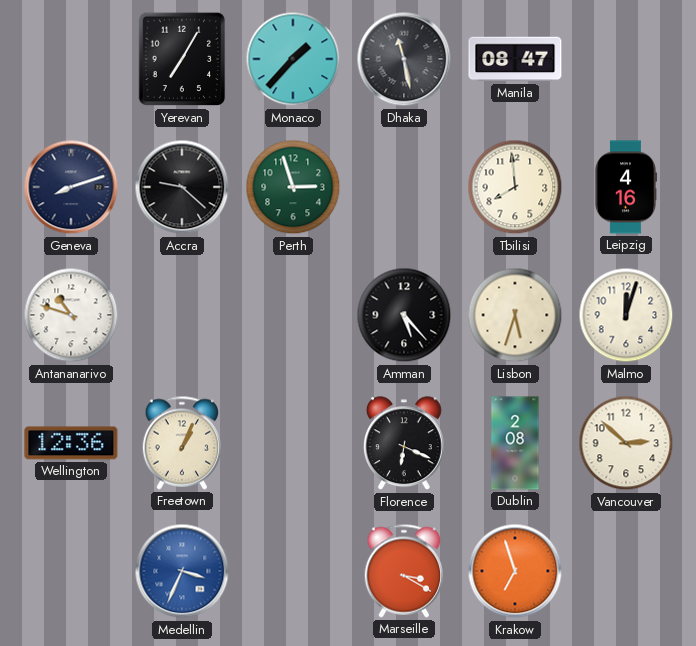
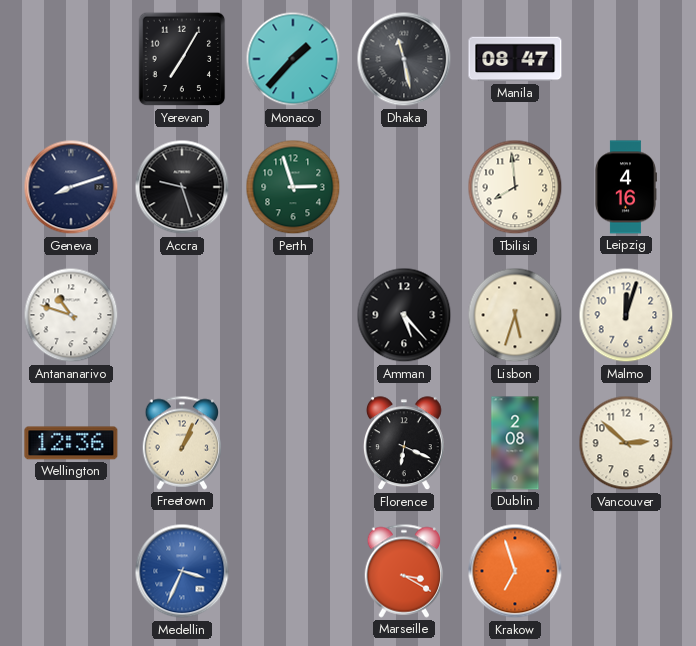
Accra: 9:22 -> 9:27
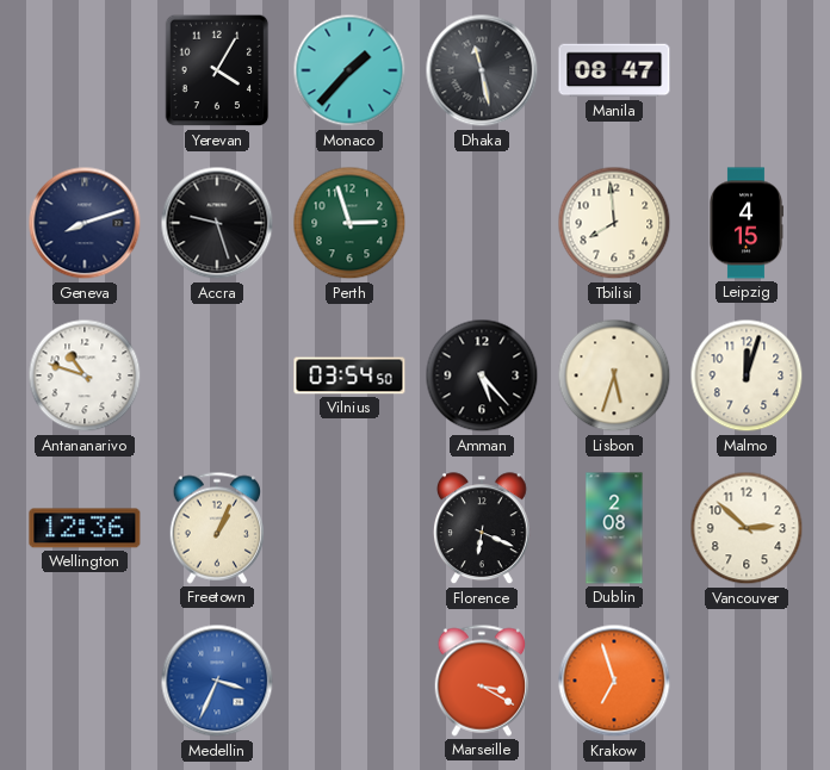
Yerevan: 7:05 -> 4:05
Leipzig: 4:16 -> 4:15
Vilnius: none -> 03:54
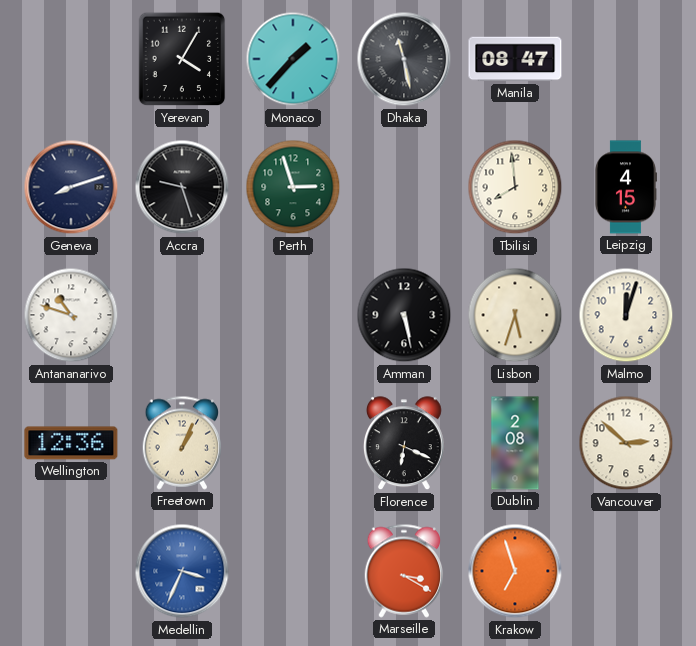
Vilnius: 03:54 -> none
Amman: 5:23 -> 5:28
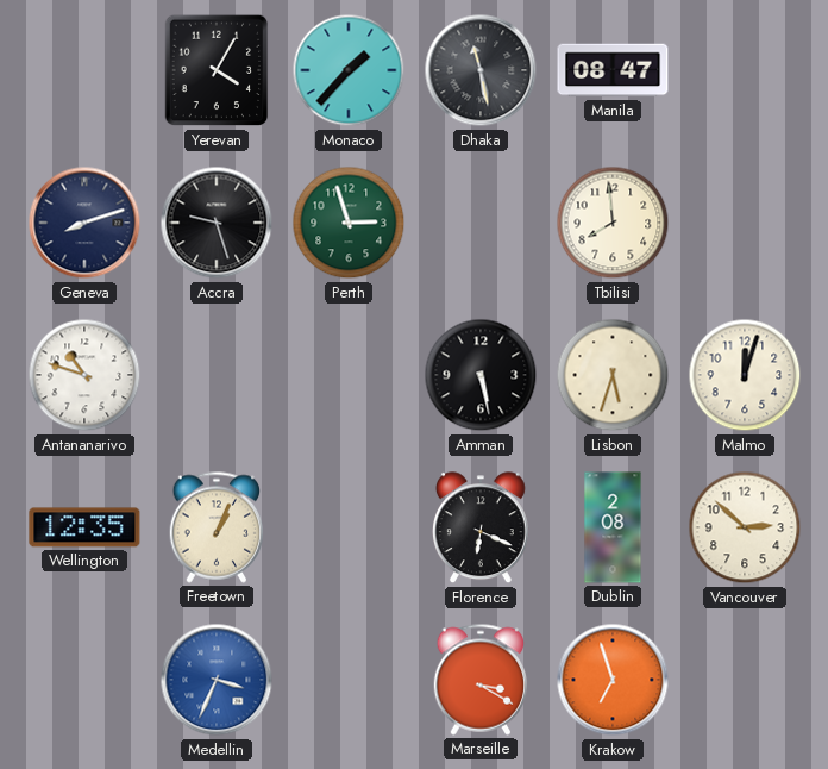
Leipzig: 4:15 -> none
Wellington: 12:36 -> 12:35
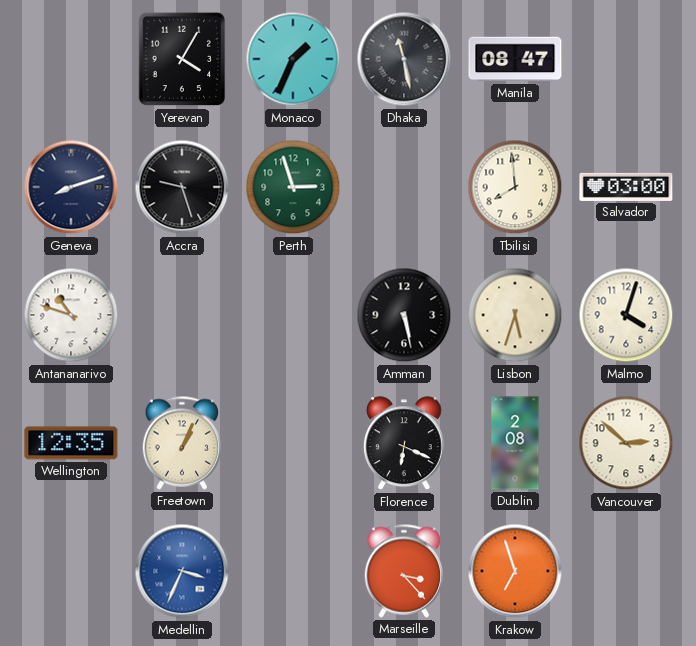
Monaco: 1:37 -> 1:34
Salvador: none -> 03:00
Malmo: 12:03 -> 4:03
Marseille: 3:20 -> 3:23
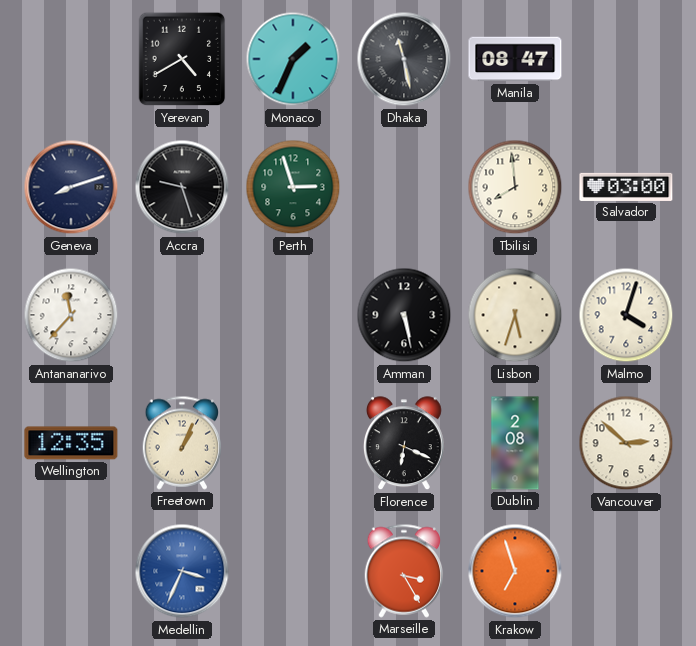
Yerevan: 4:05 -> 4:40
Antananarivo: 10:48 -> 11:37
Marseille: 3:23 -> 3:25
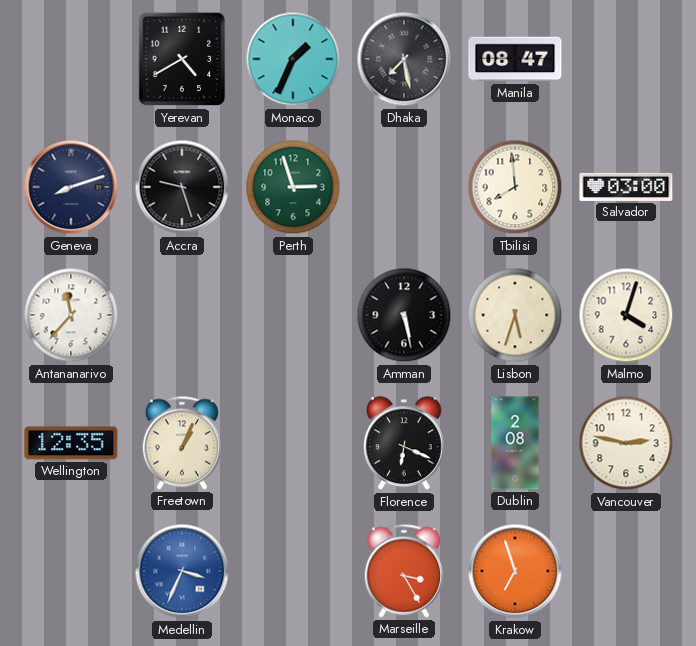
Dhaka: 11:28 -> 7:28
Vancouver: 2:52 -> 2:47
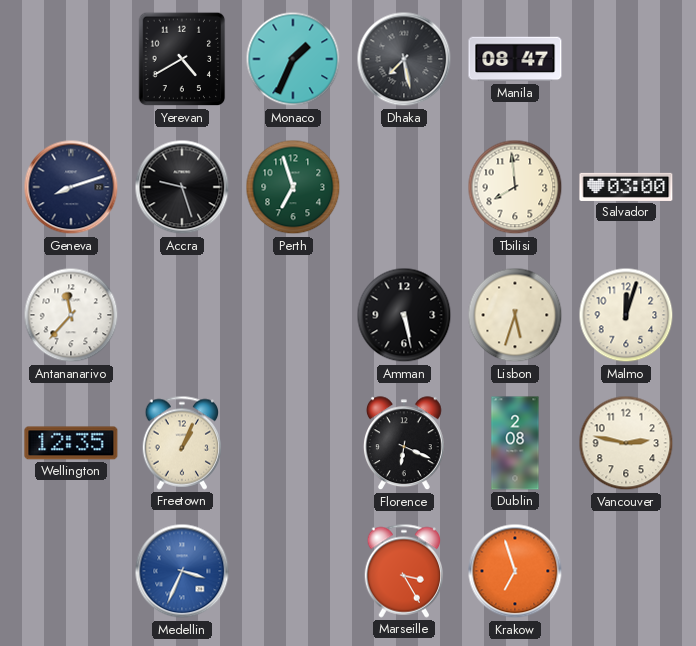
Perth: 2:57 -> 6:57
Malmo: 4:03 -> 12:03
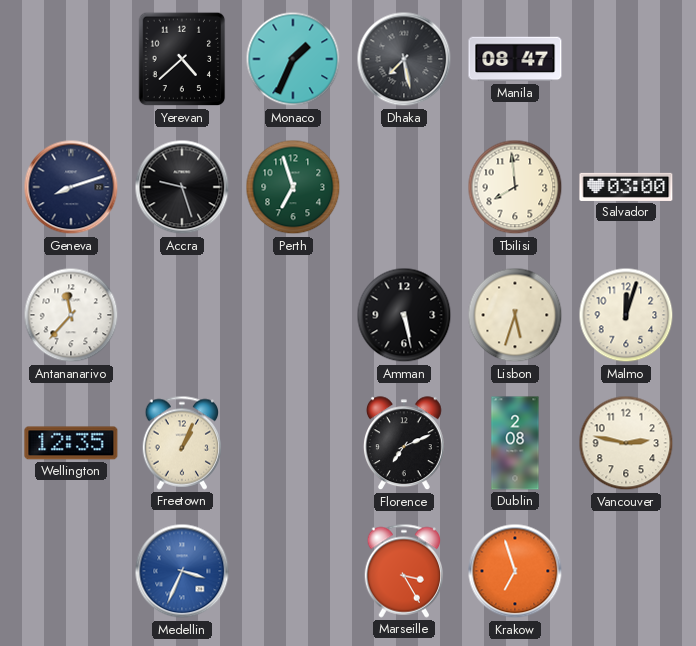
Yerevan: 4:40 -> 4:38
Florence: 6:19 -> 7:11
